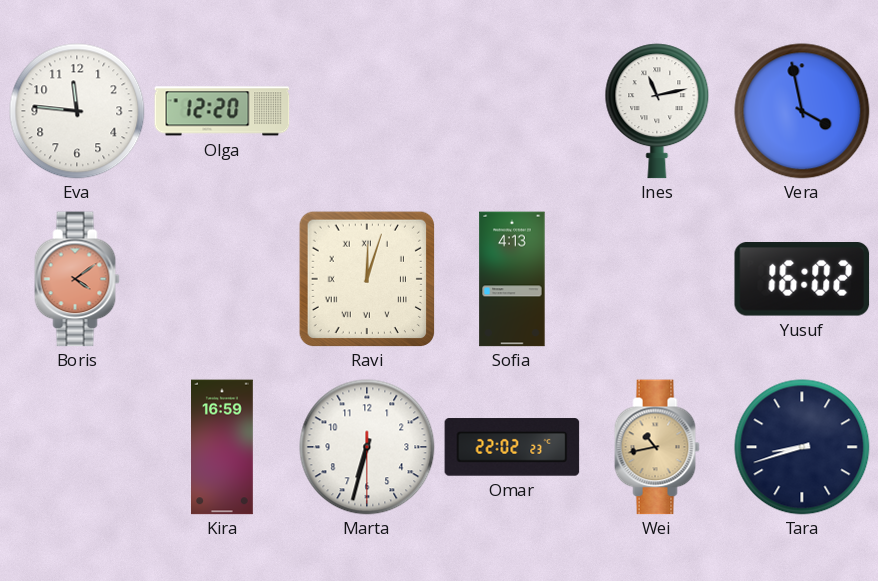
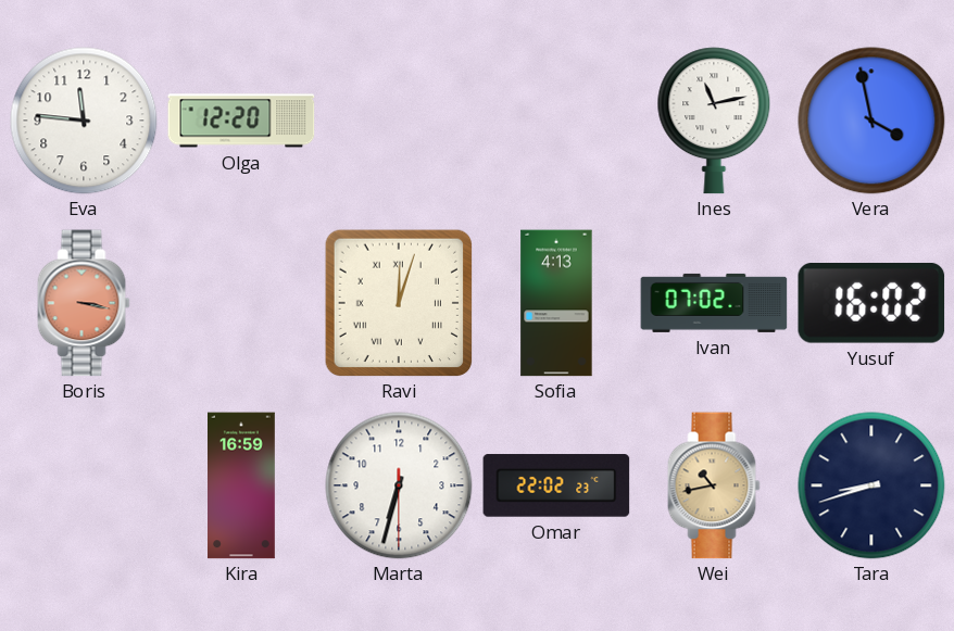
Boris: 4:09 -> 3:17
Ivan: none -> 07:02
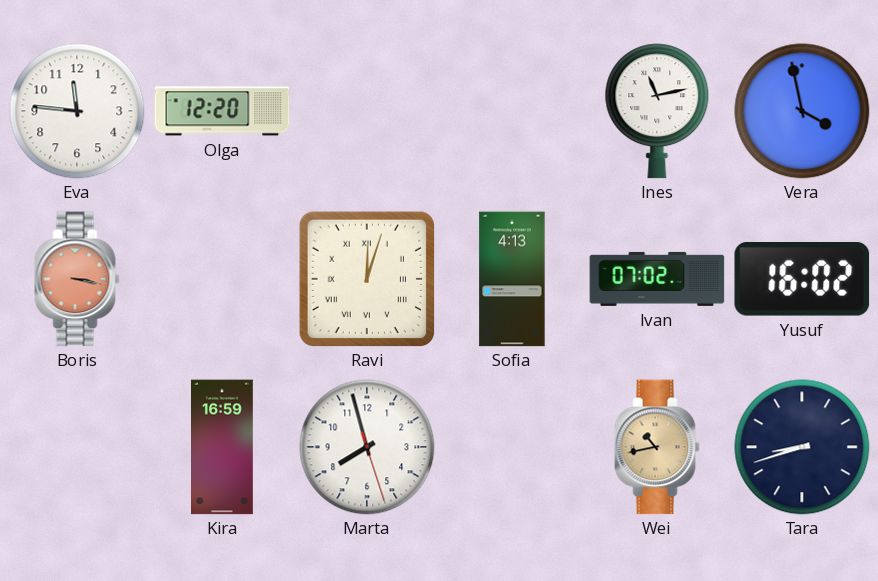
Marta: 6:32 -> 7:57
Omar: 22:02 -> none
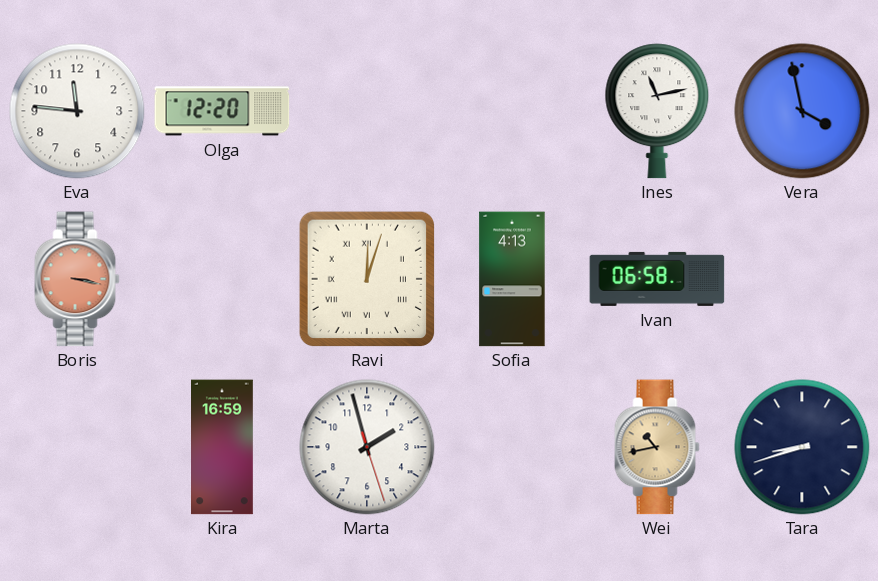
Ivan: 07:02 -> 06:58
Yusuf: 16:02 -> none
Marta: 7:57 -> 1:57
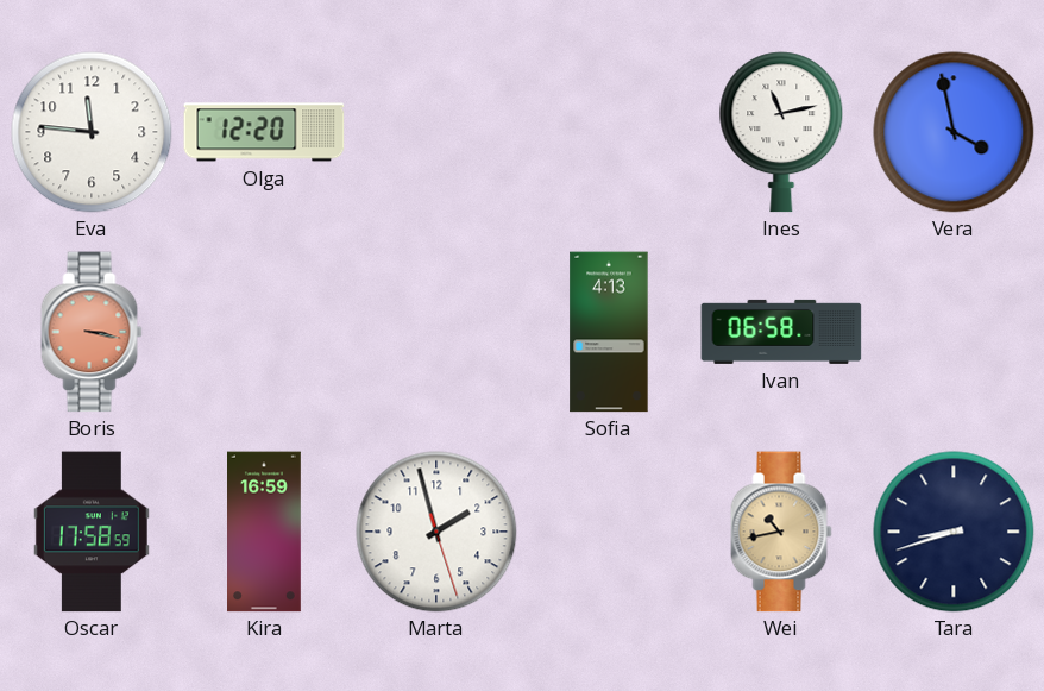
Ravi: 12:03 -> none
Oscar: none -> 17:58
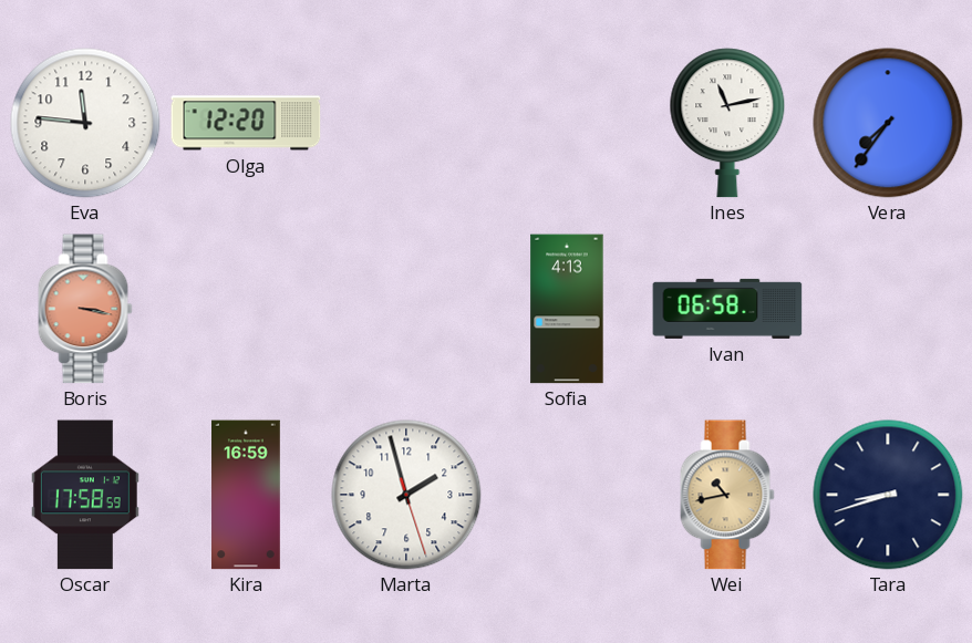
Vera: 3:58 -> 7:36
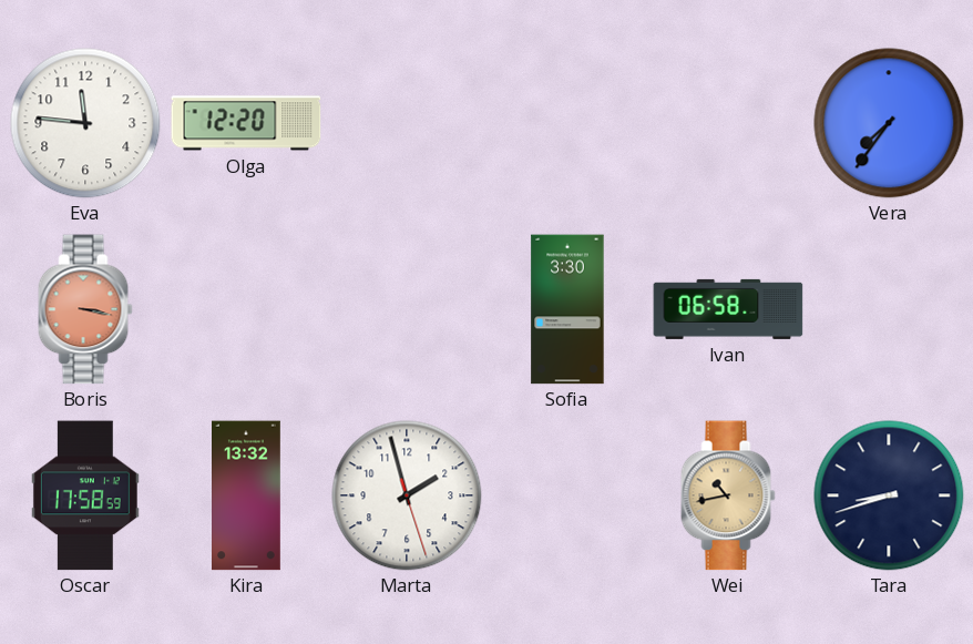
Ines: 11:13 -> none
Sofia: 4:13 -> 3:30
Kira: 16:59 -> 13:32
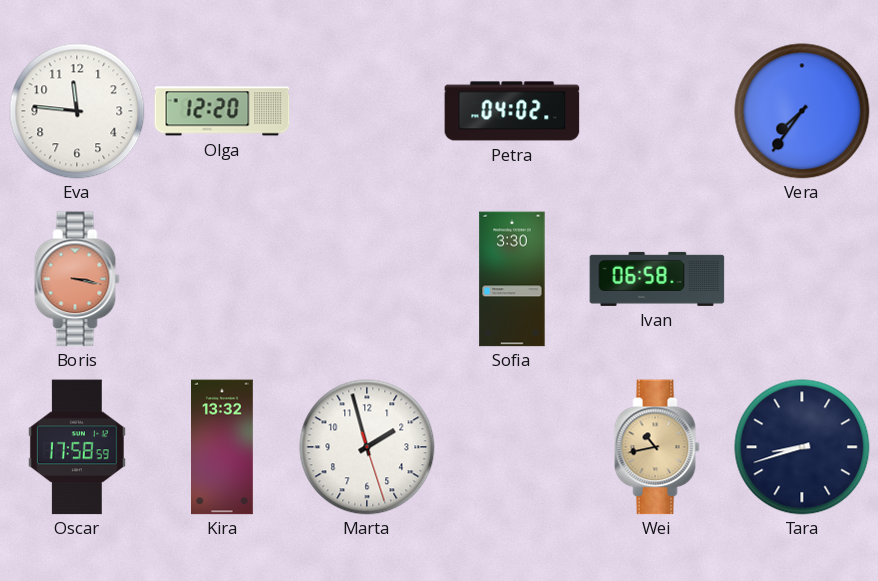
Petra: none -> 04:02
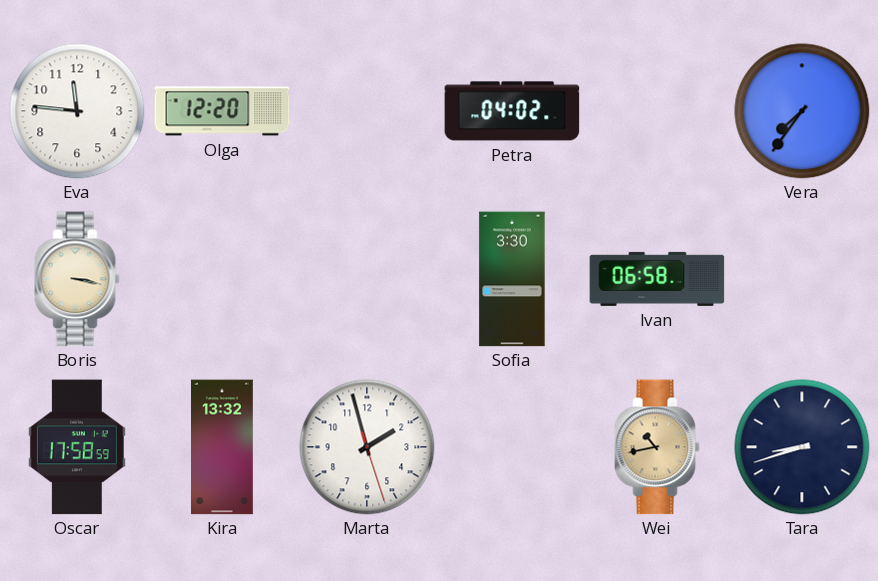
Boris dial: salmon -> cream
